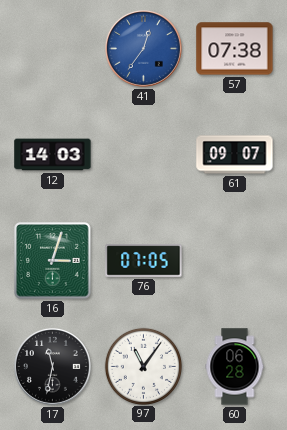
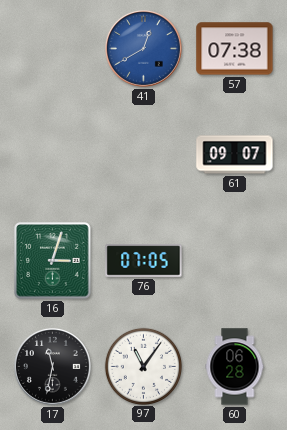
41: 12:36 -> 12:40
12: 14:03 -> none
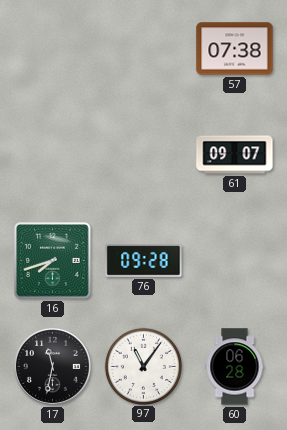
41: 12:40 -> none
16: 3:03 -> 7:42
76: 07:05 -> 09:28
